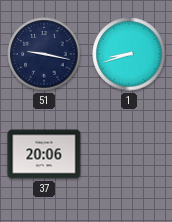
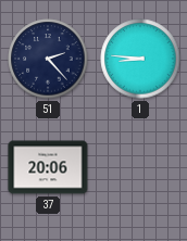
51: 9:17 -> 2:23
1: 8:42 -> 8:46
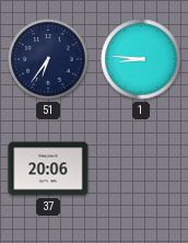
51: 2:23 -> 6:36
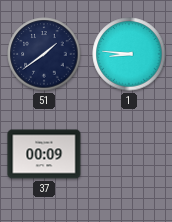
51: 6:36 -> 1:39
37: 20:06 -> 00:09
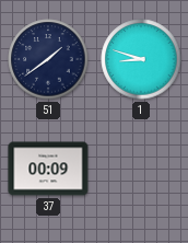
1: 8:46 -> 8:48
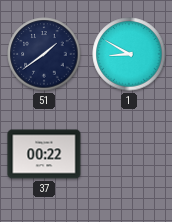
1: 8:48 -> 8:50
37: 00:09 -> 00:22
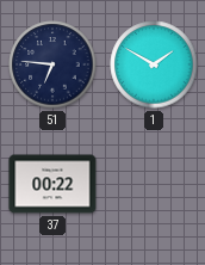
51: 1:39 -> 6:46
1: 8:50 -> 1:50
